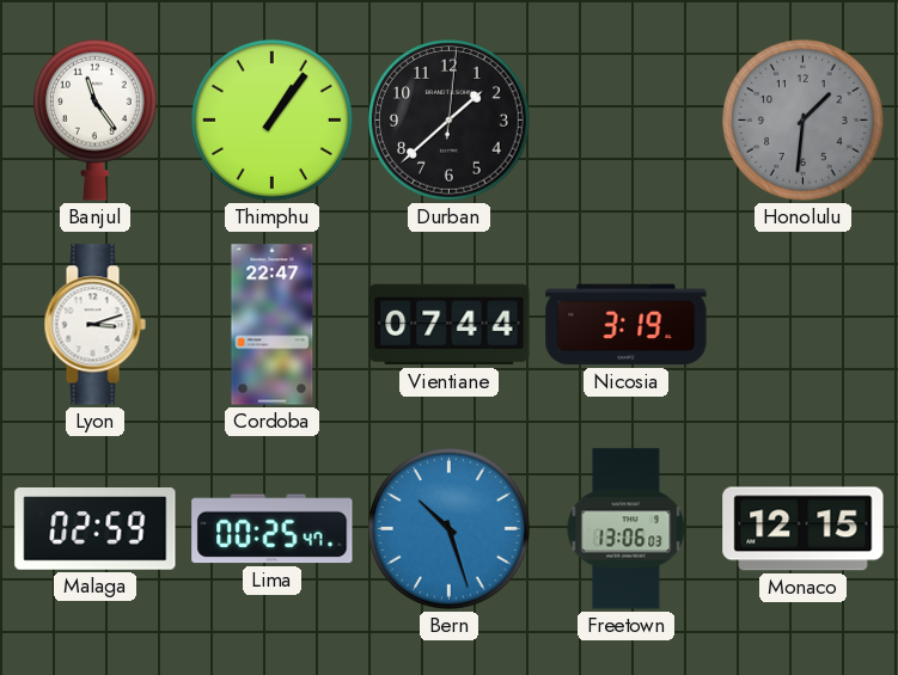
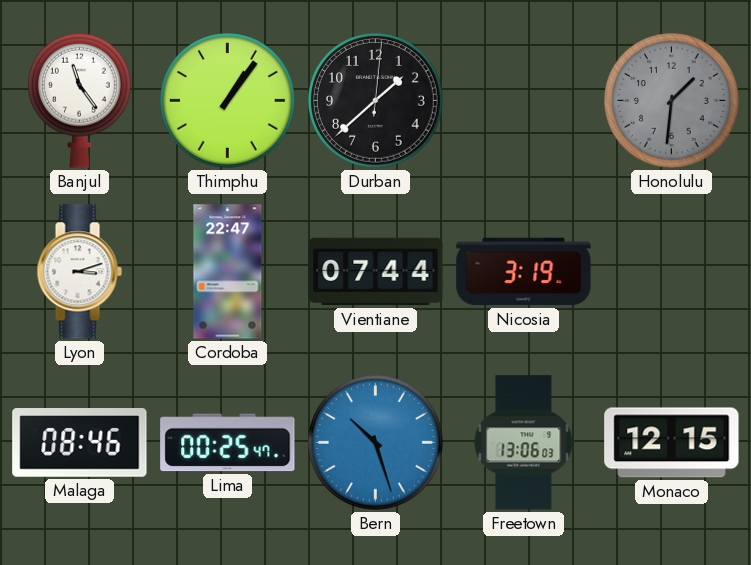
Malaga: 02:59 -> 08:46
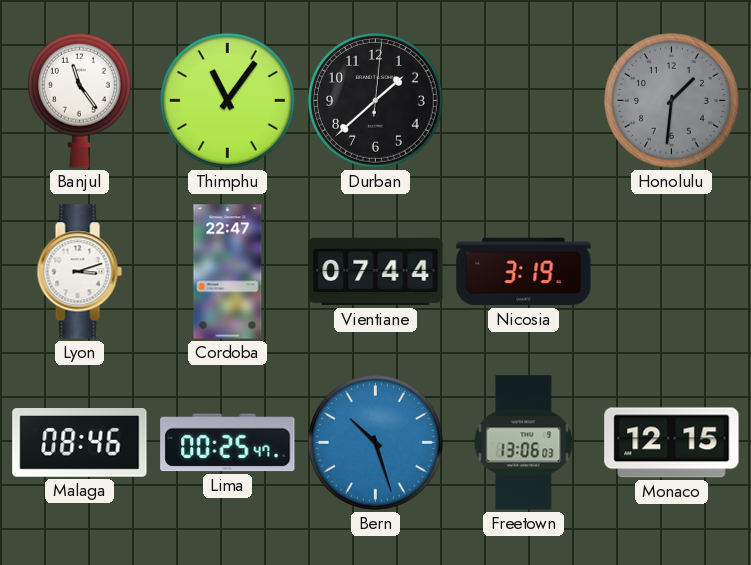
Thimphu: 1:06 -> 11:06
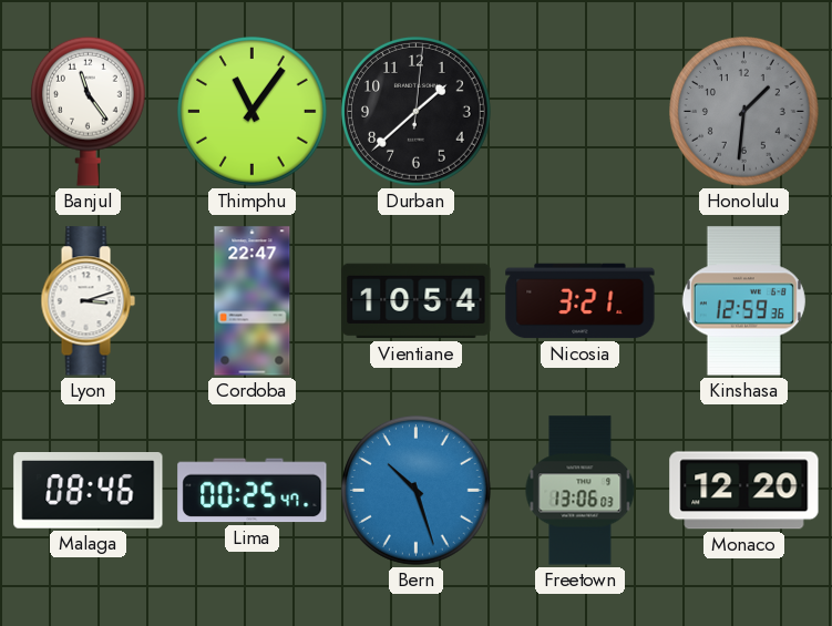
Vientiane: 07:44 -> 10:54
Nicosia: 3:19 -> 3:21
Kinshasa: none -> 12:59
Monaco: 12:15 -> 12:20
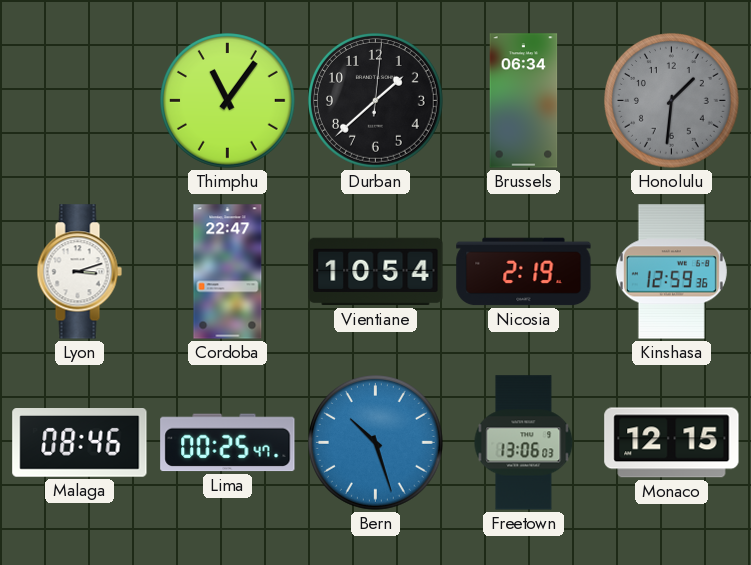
Banjul: 11:24 -> none
Brussels: none -> 06:34
Nicosia: 3:21 -> 2:19
Monaco: 12:20 -> 12:15
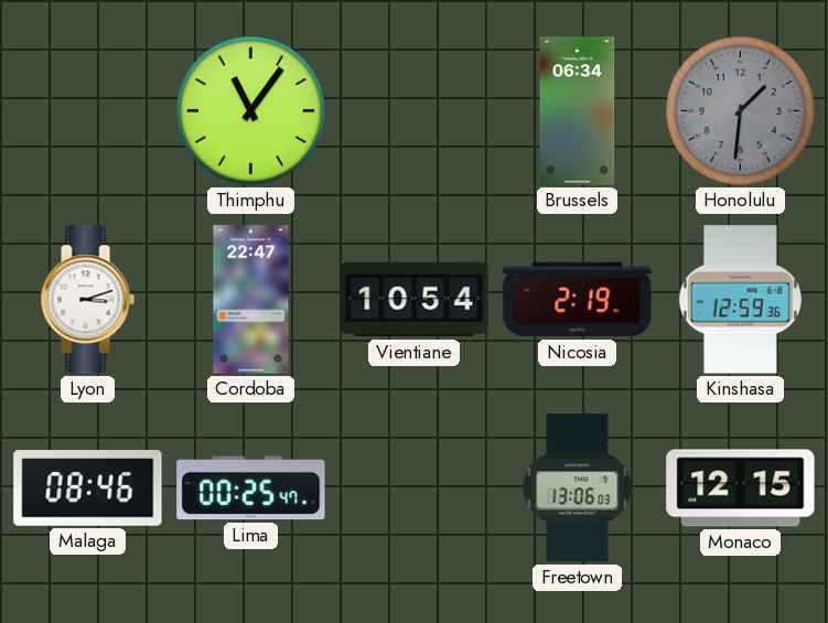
Durban: 1:38 -> none
Bern: 10:27 -> none
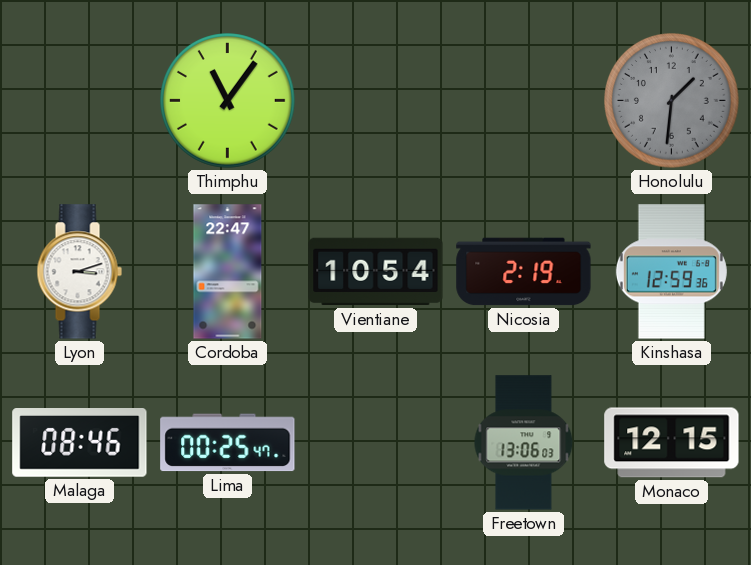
Brussels: 06:34 -> none
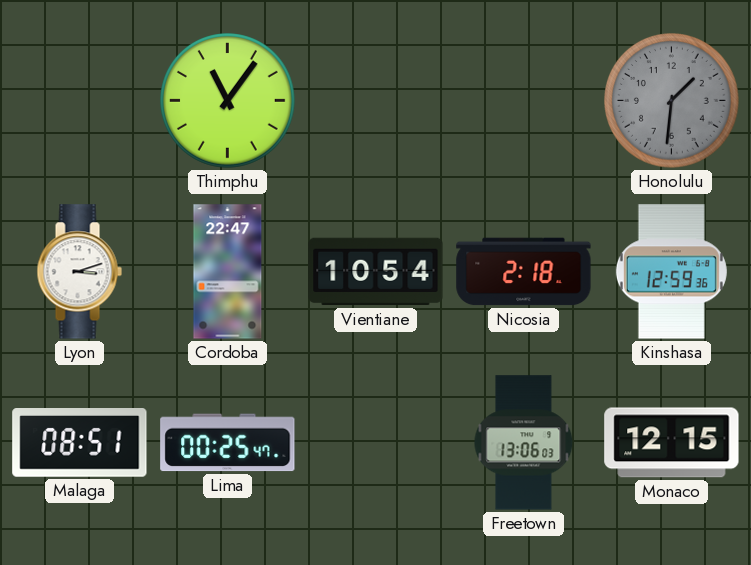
Nicosia: 2:19 -> 2:18
Malaga: 08:46 -> 08:51
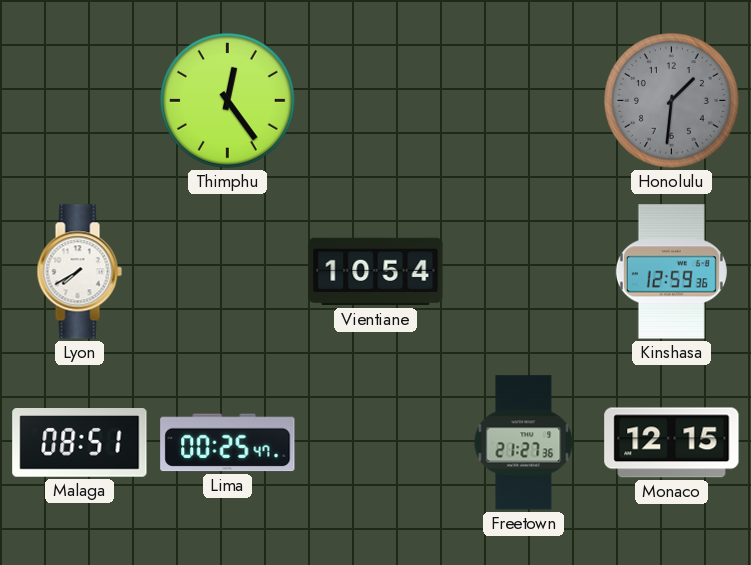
Thimphu: 11:06 -> 12:24
Lyon: 3:12 -> 7:40
Cordoba: 22:47 -> none
Nicosia: 2:18 -> none
Freetown: 13:06 -> 21:27
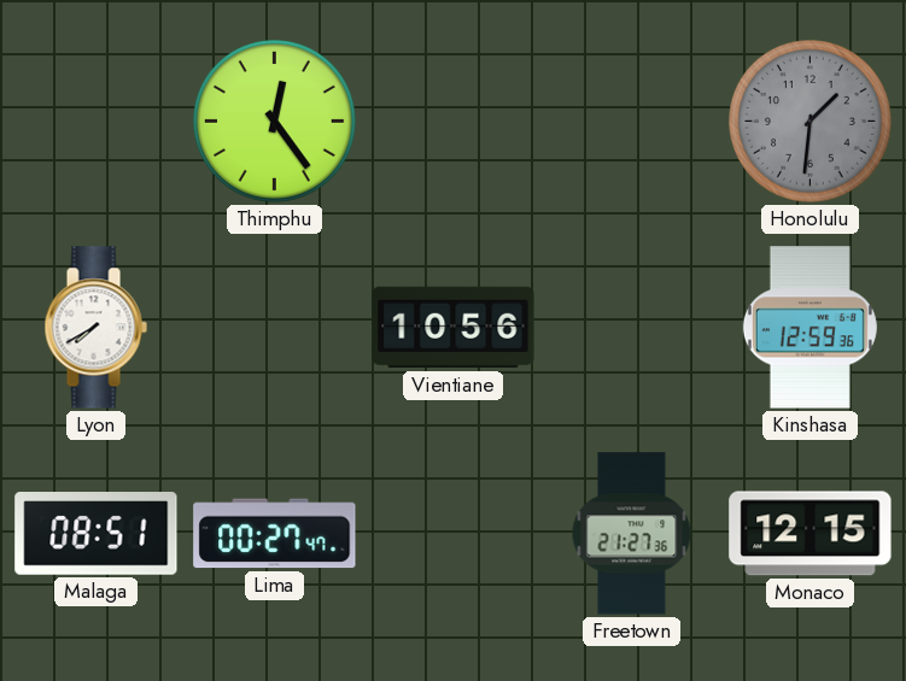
Vientiane: 10:54 -> 10:56
Lima: 00:25 -> 00:27
